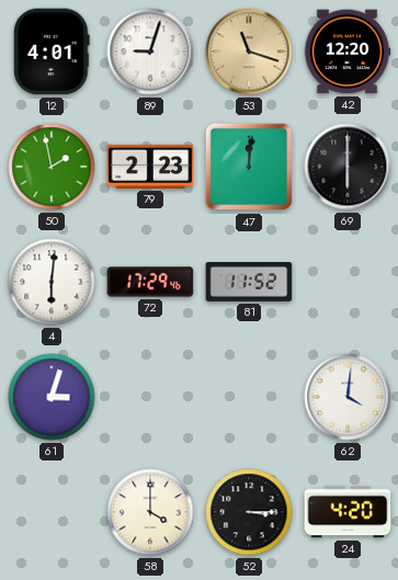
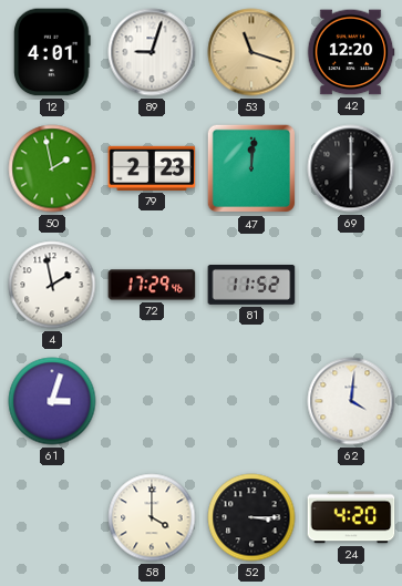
4: 6:01 -> 1:58
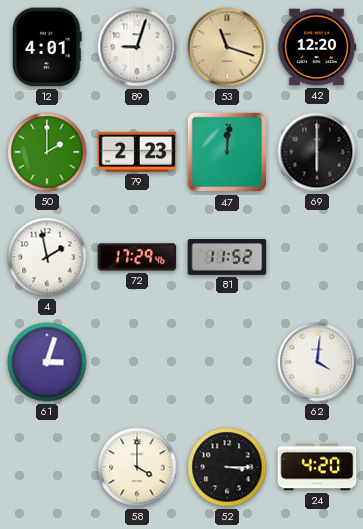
50: 1:58 -> 2:00
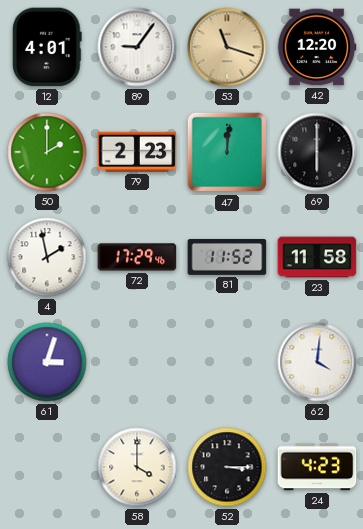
89: 9:03 -> 9:06
23: none -> 11:58
24: 4:20 -> 4:23
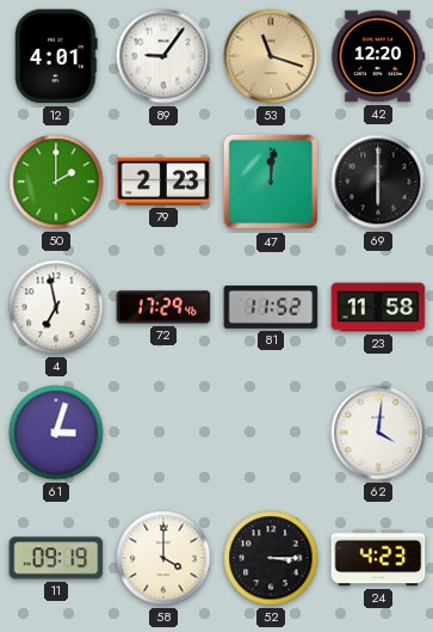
4: 1:58 -> 6:58
11: none -> 09:19
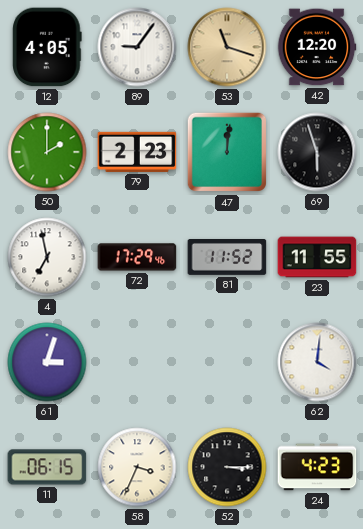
12: 4:01 -> 4:05
69: 6:00 -> 5:57
23: 11:58 -> 11:55
11: 09:19 -> 06:15
58: 4:00 -> 3:34
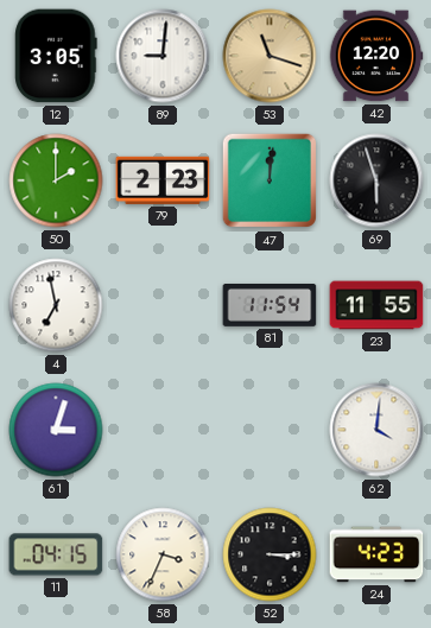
12: 4:05 -> 3:05
89: 9:06 -> 9:01
72: 17:29 -> none
81: 11:52 -> 11:54
11: 06:15 -> 04:15
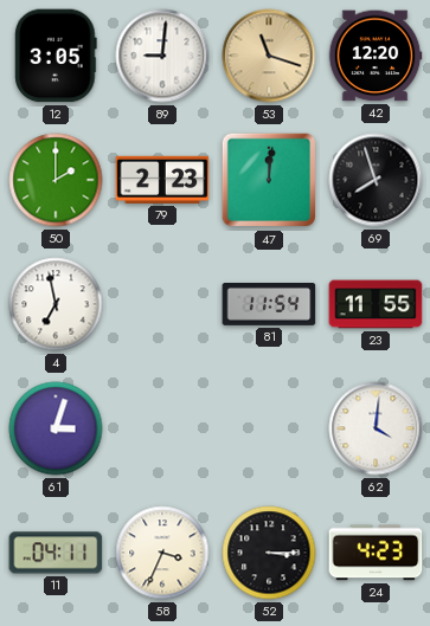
69: 5:57 -> 7:57
11: 04:15 -> 04:11
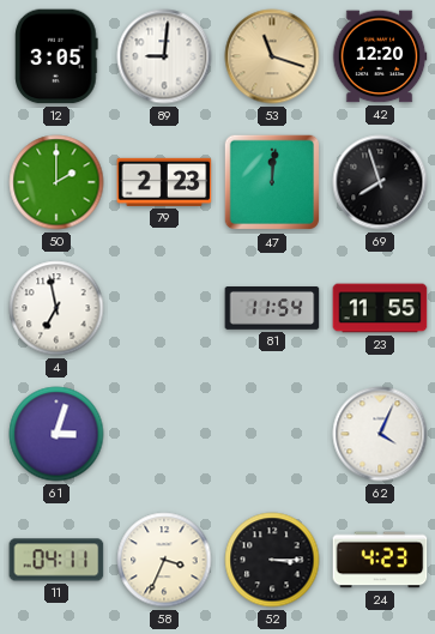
62: 4:01 -> 4:04
